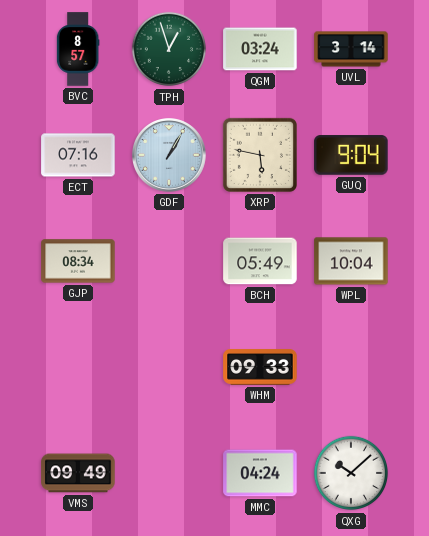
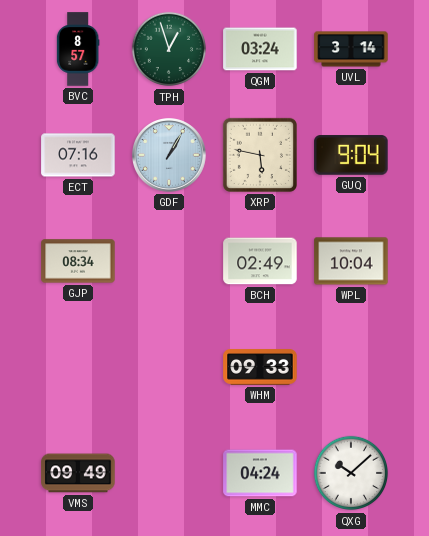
BCH: 05:49 -> 02:49
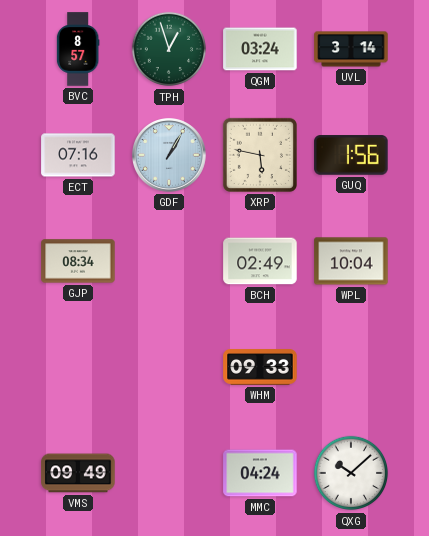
GUQ: 9:04 -> 1:56
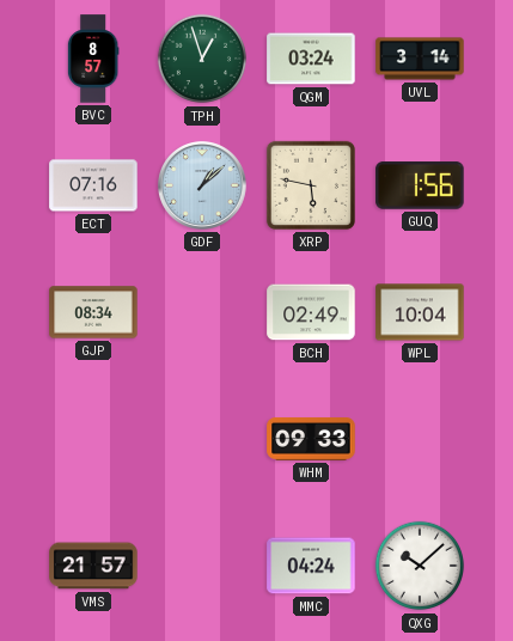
GDF: 1:05 -> 1:08
VMS: 09:49 -> 21:57
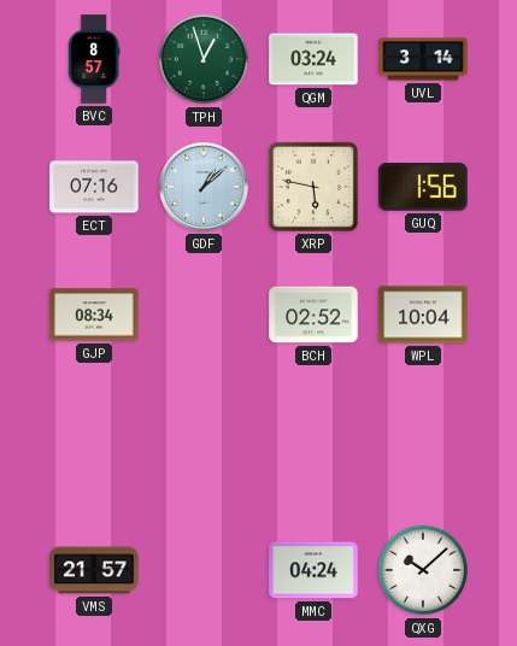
BCH: 02:49 -> 02:52
WHM: 09:33 -> none
